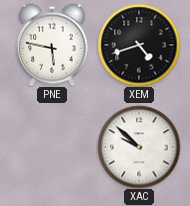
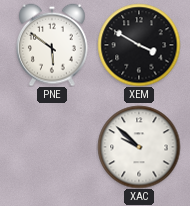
PNE: 5:47 -> 5:51
XEM: 4:42 -> 3:50
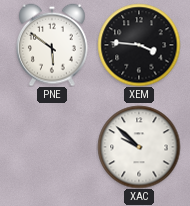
XEM: 3:50 -> 3:46
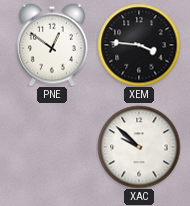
PNE: 5:51 -> 12:51
